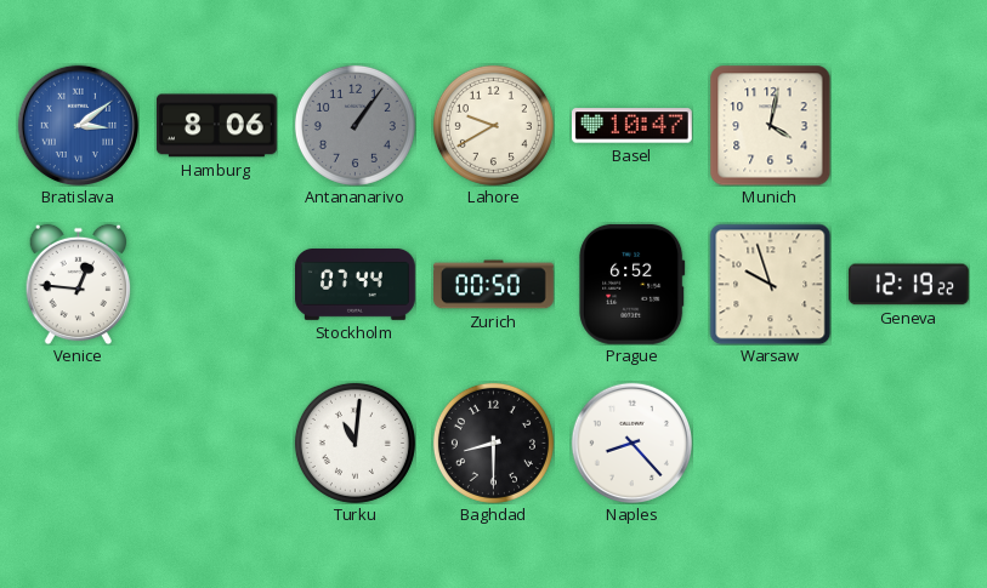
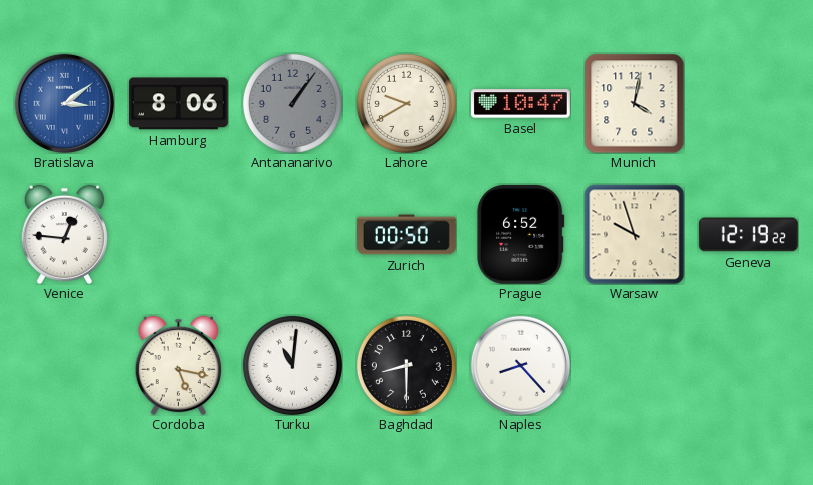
Stockholm: 07:44 -> none
Cordoba: none -> 5:17
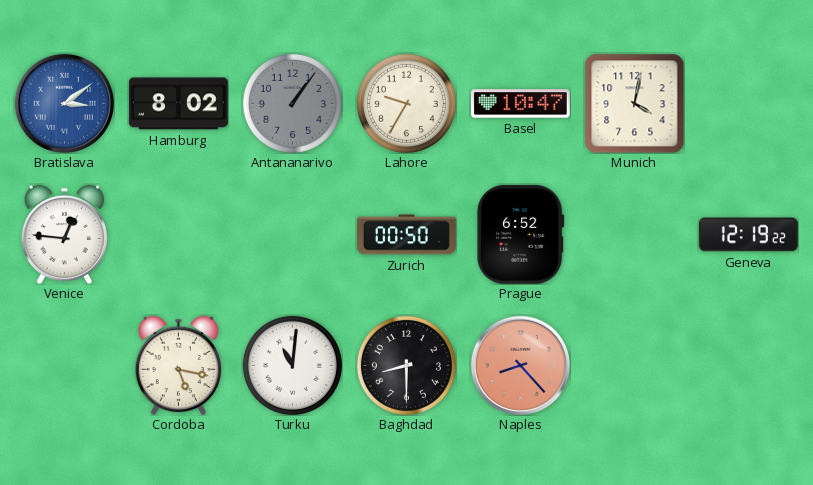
Hamburg: 8:06 -> 8:02
Lahore: 9:40 -> 9:35
Warsaw: 9:57 -> none
Naples dial: white -> salmon
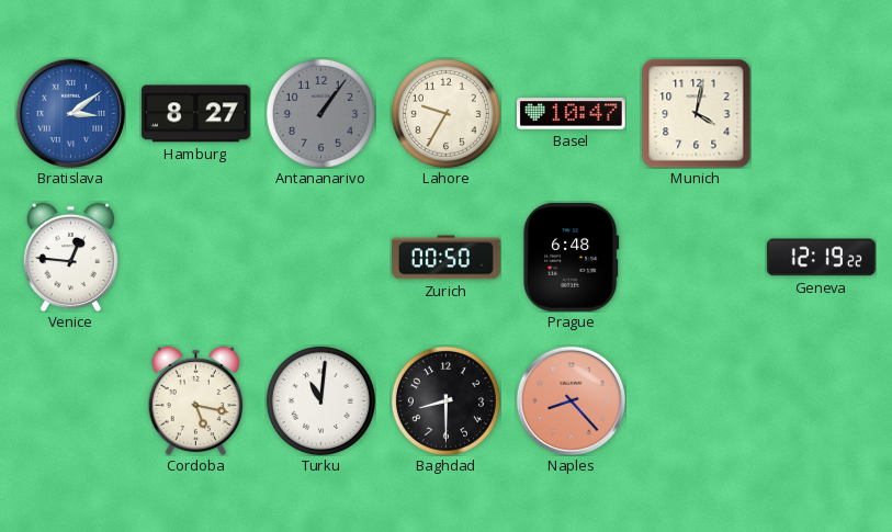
Hamburg: 8:02 -> 8:27
Prague: 6:52 -> 6:48
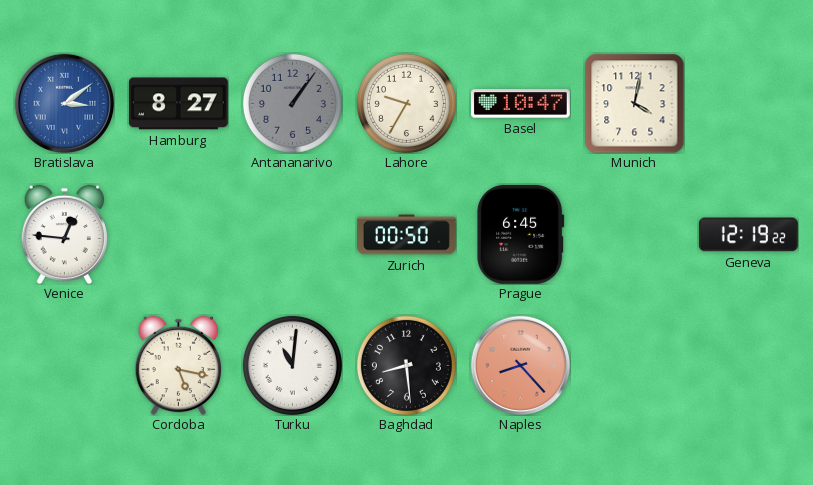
Prague: 6:48 -> 6:45
Baghdad: 8:30 -> 8:29
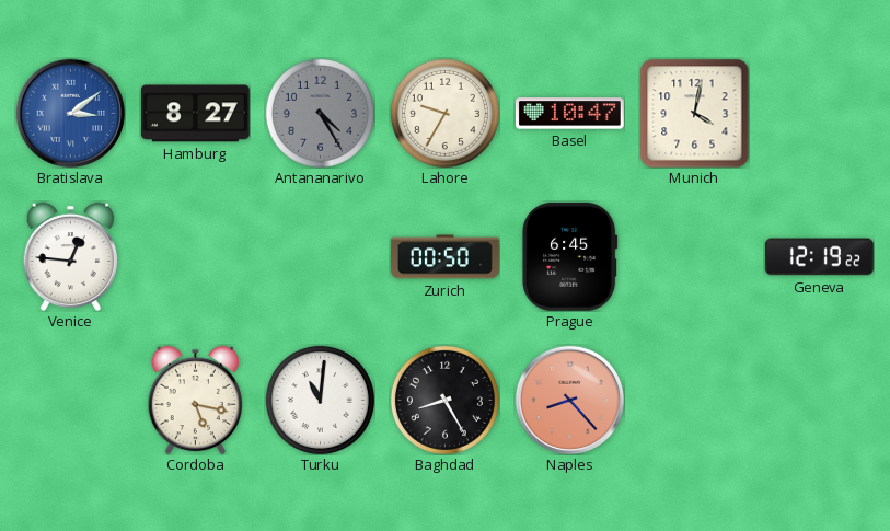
Antananarivo: 1:06 -> 4:25
Baghdad: 8:29 -> 8:25
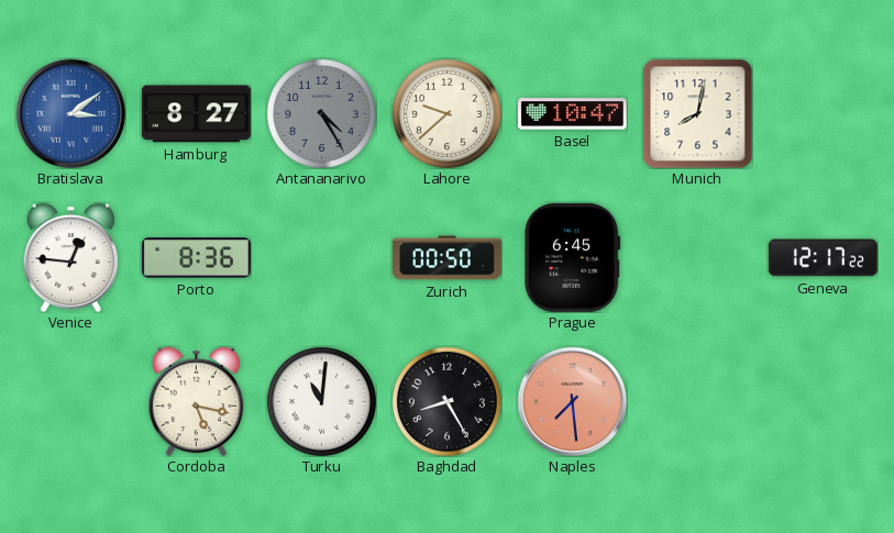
Lahore: 9:35 -> 9:38
Munich: 4:02 -> 8:02
Porto: none -> 8:36
Geneva: 12:19 -> 12:17
Naples: 8:23 -> 7:29
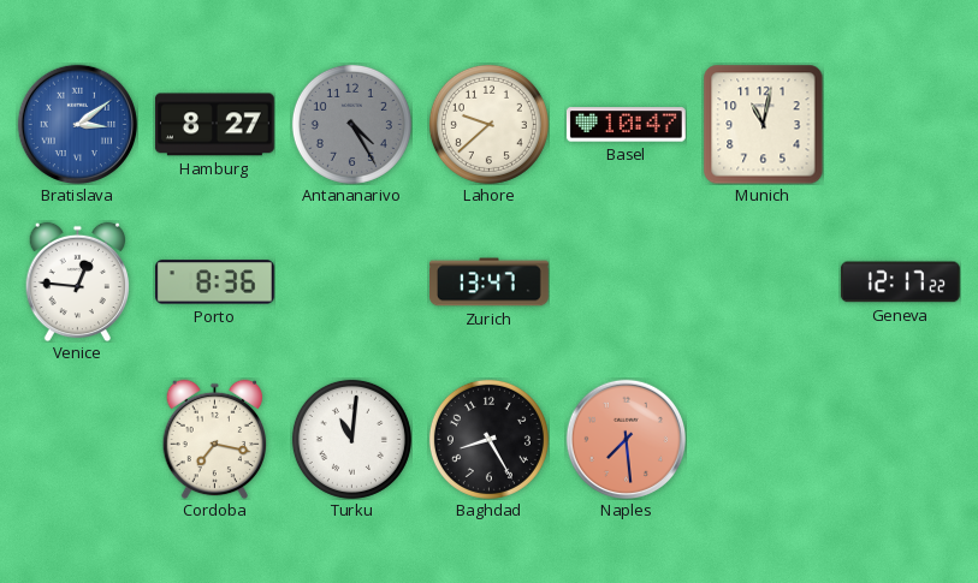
Munich: 8:02 -> 11:02
Zurich: 00:50 -> 13:47
Prague: 6:45 -> none
Cordoba: 5:17 -> 7:17
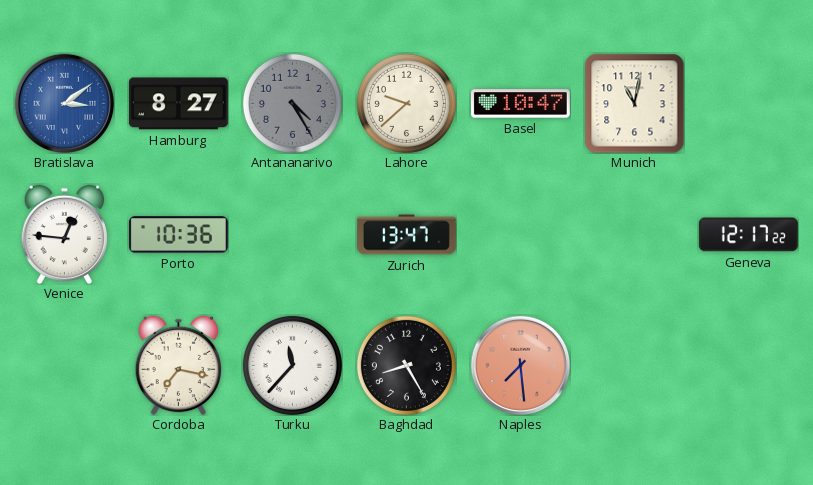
Porto: 8:36 -> 10:36
Turku: 11:01 -> 11:37
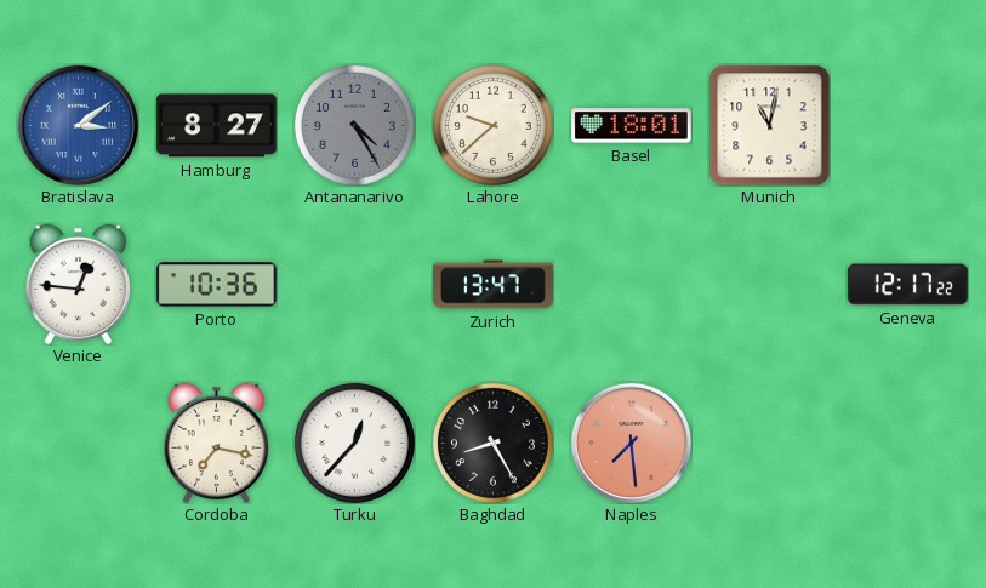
Basel: 10:47 -> 18:01
Turku: 11:37 -> 12:37
